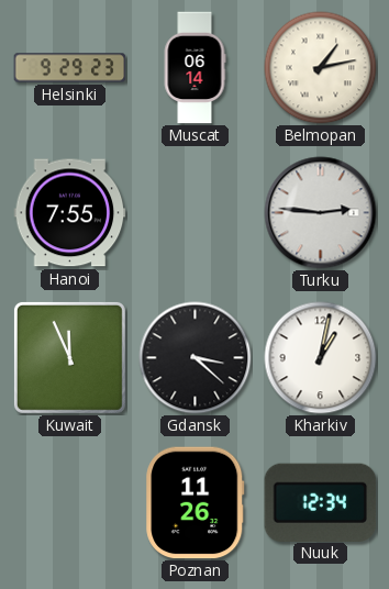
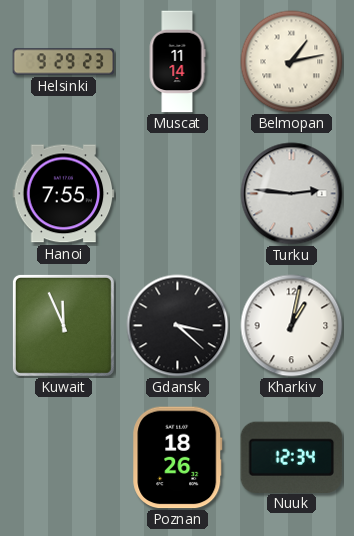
Muscat: 06:14 -> 11:14
Poznan: 11:26 -> 18:26
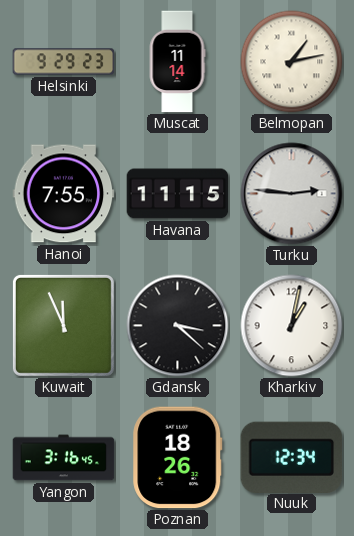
Havana: none -> 11:15
Yangon: none -> 3:16
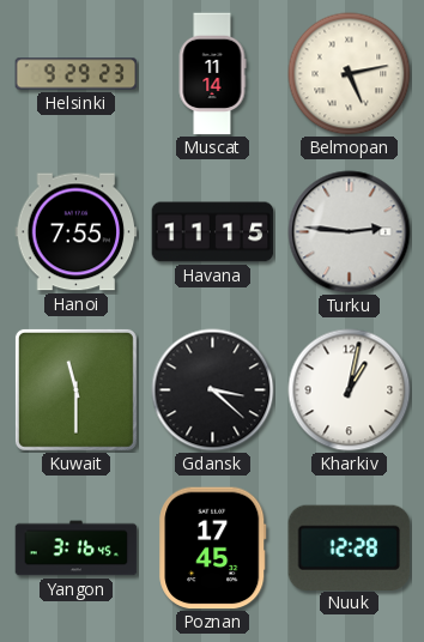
Belmopan: 1:13 -> 5:13
Kuwait: 11:56 -> 11:30
Poznan: 18:26 -> 17:45
Nuuk: 12:34 -> 12:28
